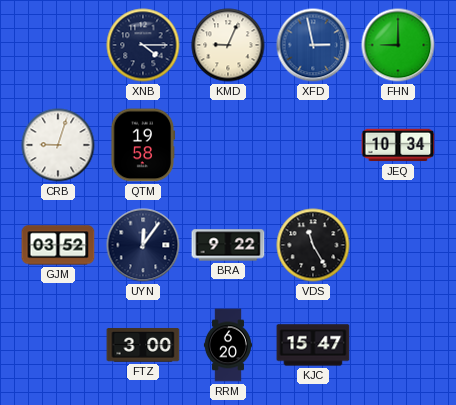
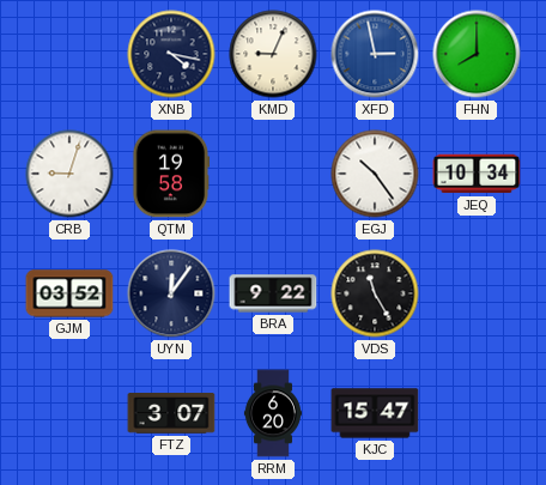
XNB: 4:15 -> 4:17
FHN: 9:00 -> 8:00
EGJ: none -> 10:24
FTZ: 3:00 -> 3:07
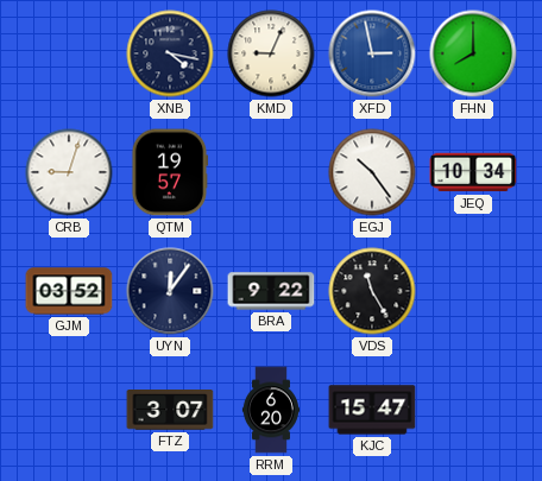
QTM: 19:58 -> 19:57
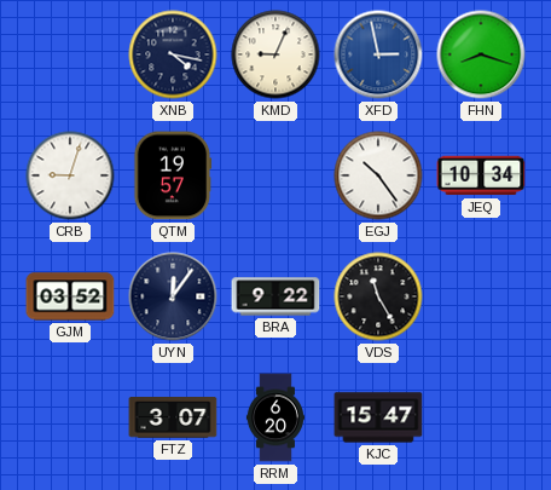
FHN: 8:00 -> 8:18
